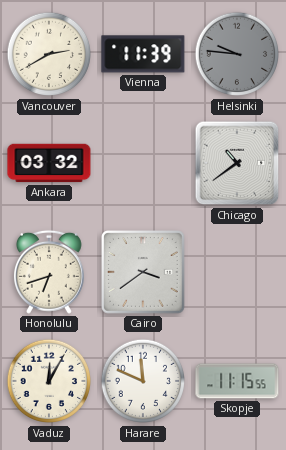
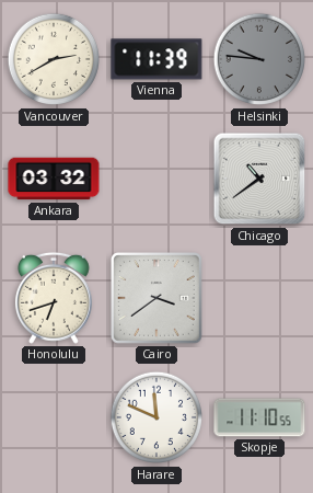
Vaduz: 12:05 -> none
Skopje: 11:15 -> 11:10
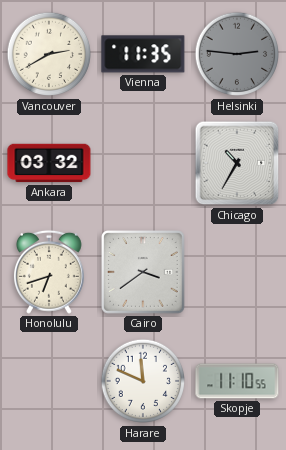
Vienna: 11:39 -> 11:35
Helsinki: 9:46 -> 2:46
Chicago: 10:39 -> 10:35
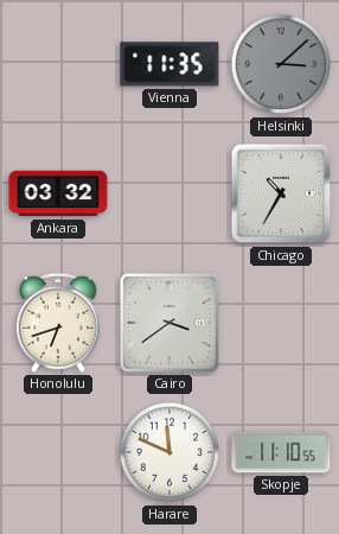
Vancouver: 2:40 -> none
Helsinki: 2:46 -> 3:08
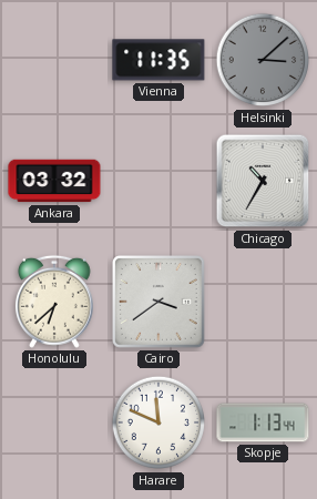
Honolulu: 6:42 -> 6:38
Skopje: 11:10 -> 1:13
